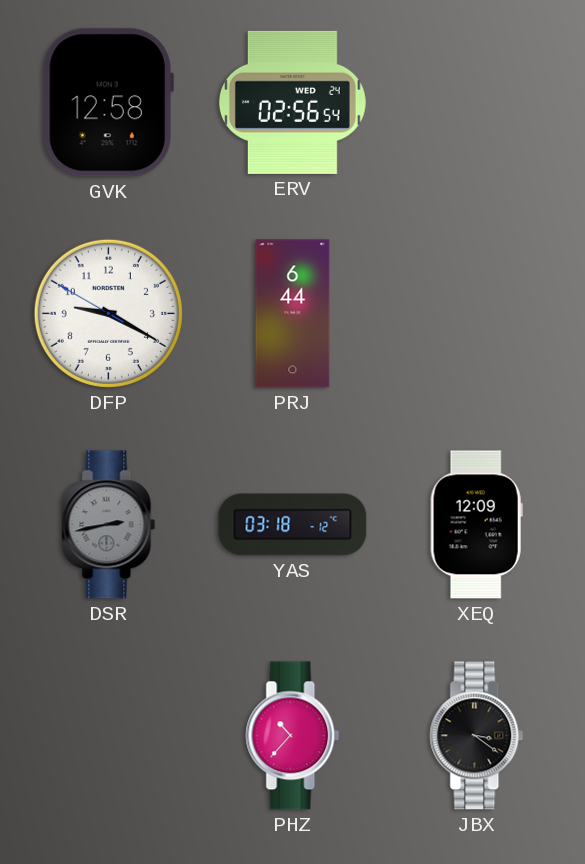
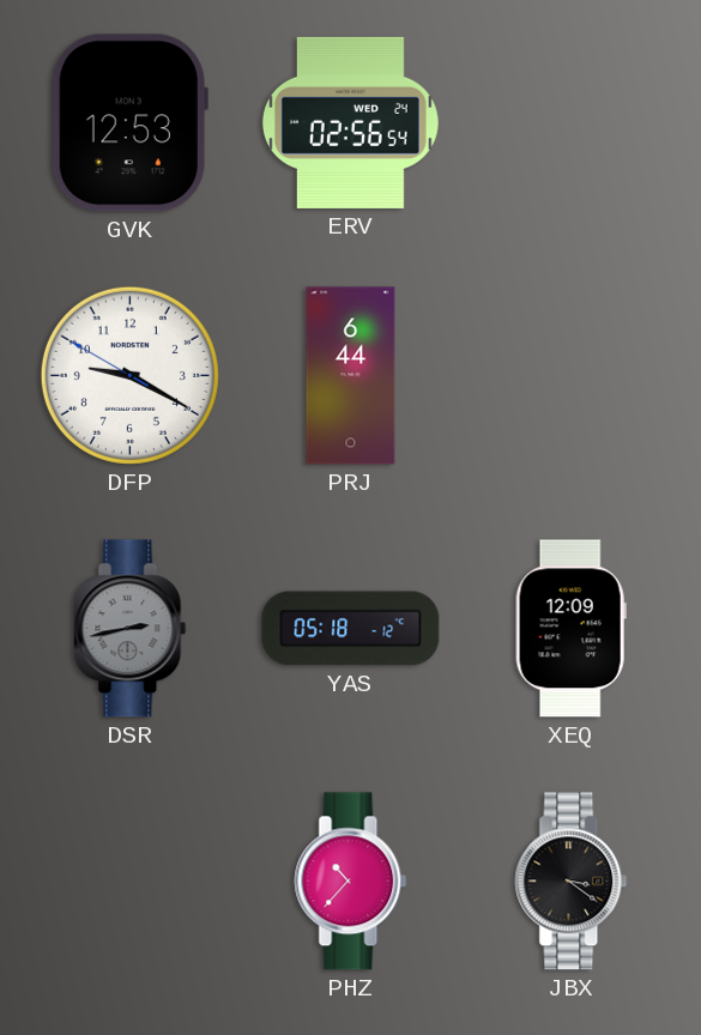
GVK: 12:58 -> 12:53
YAS: 03:18 -> 05:18
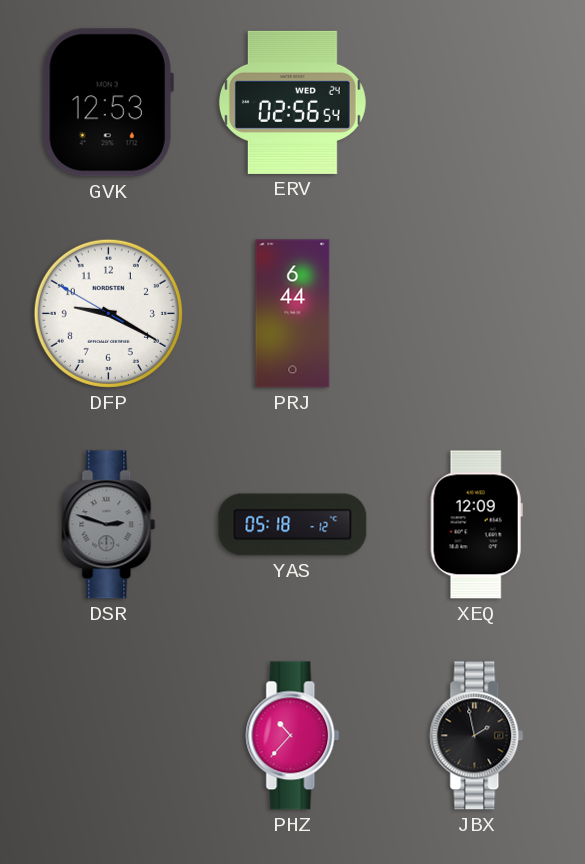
DSR: 2:43 -> 2:48
JBX: 3:21 -> 1:58
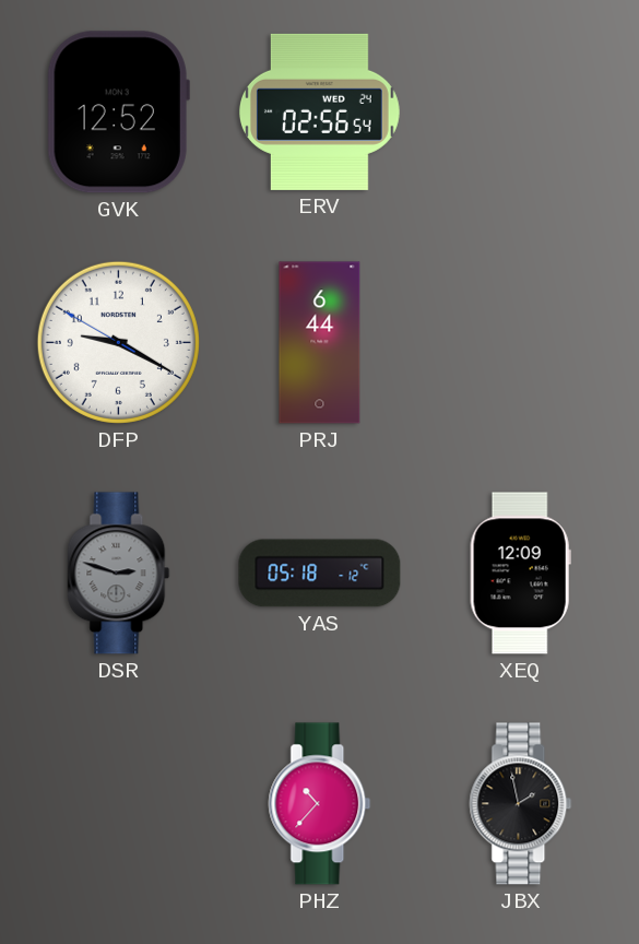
GVK: 12:53 -> 12:52
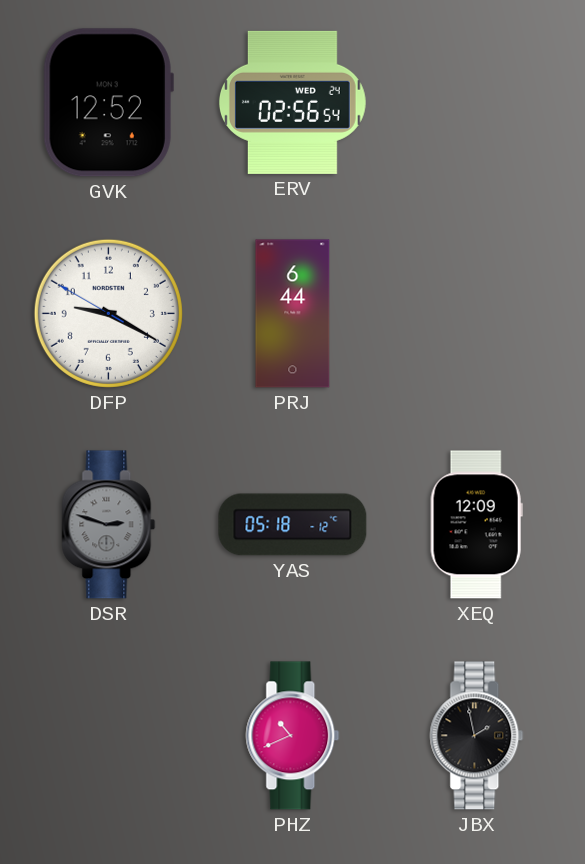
PHZ: 10:37 -> 10:41
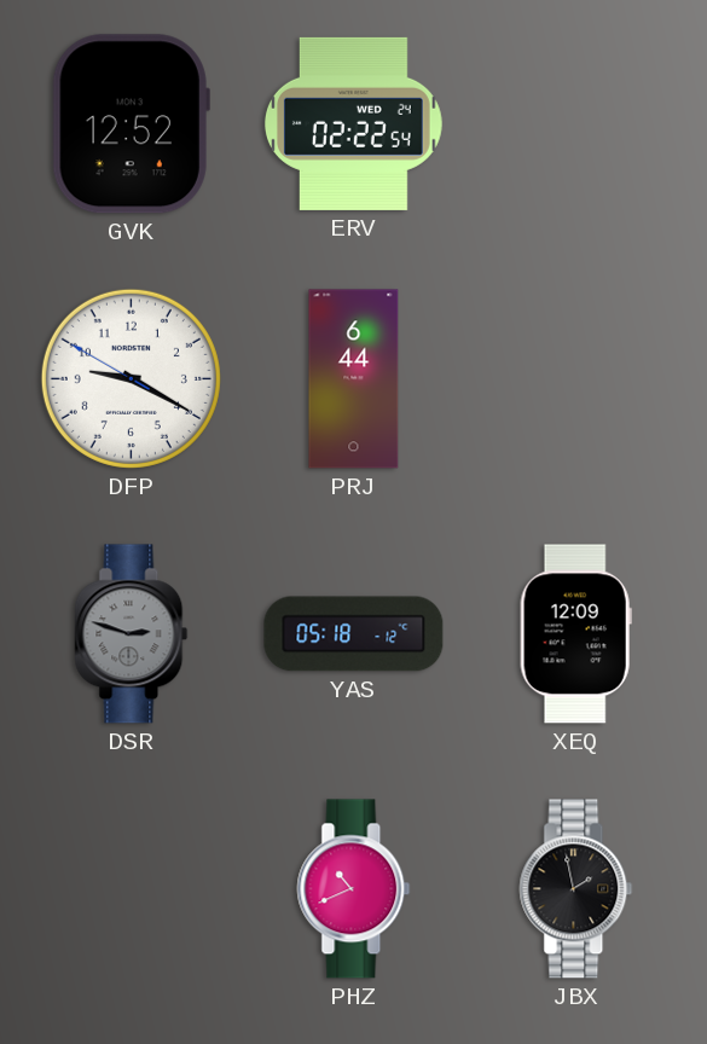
ERV: 02:56 -> 02:22
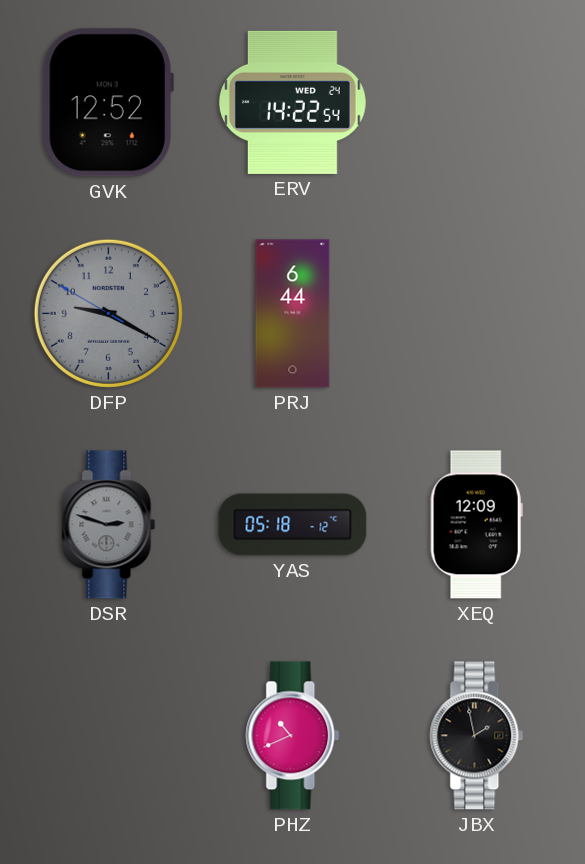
ERV: 02:22 -> 14:22
DFP dial: white -> grey
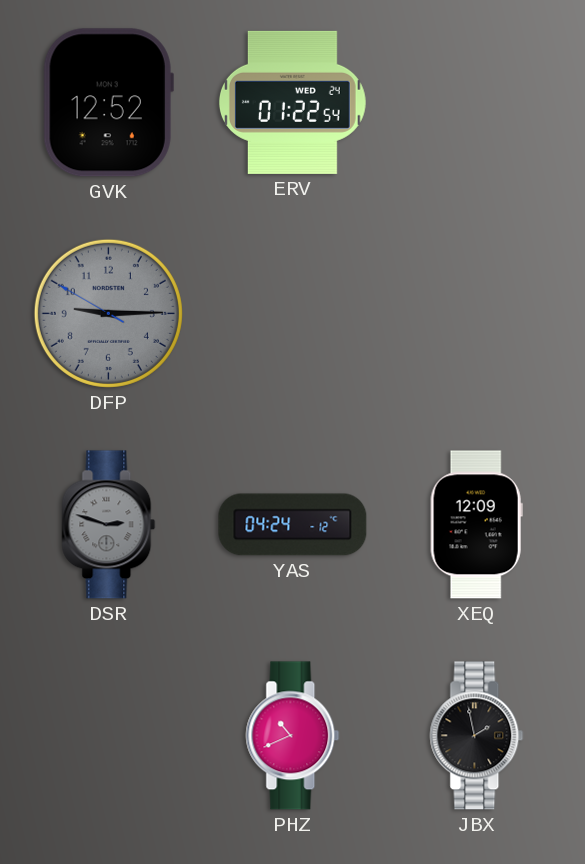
ERV: 14:22 -> 01:22
DFP: 9:19 -> 9:14
PRJ: 6:44 -> none
YAS: 05:18 -> 04:24
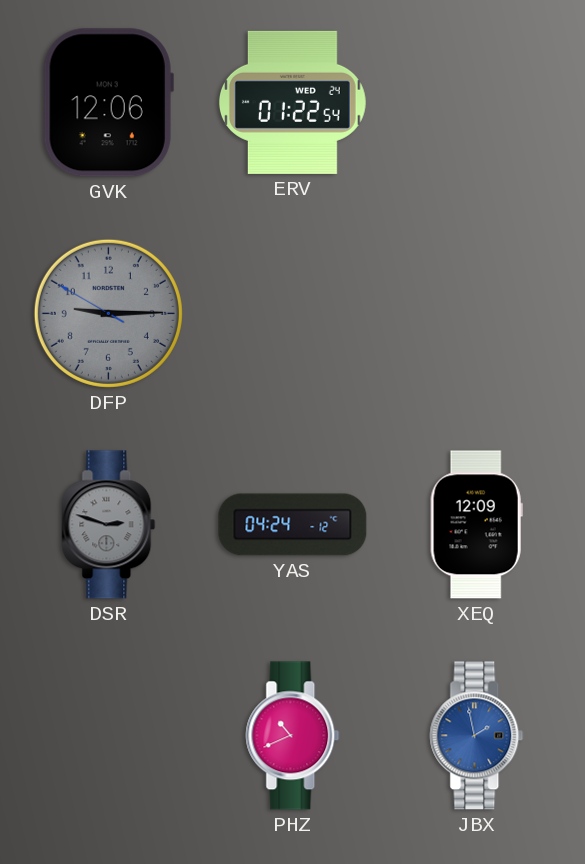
GVK: 12:52 -> 12:06
JBX dial: black -> blue
